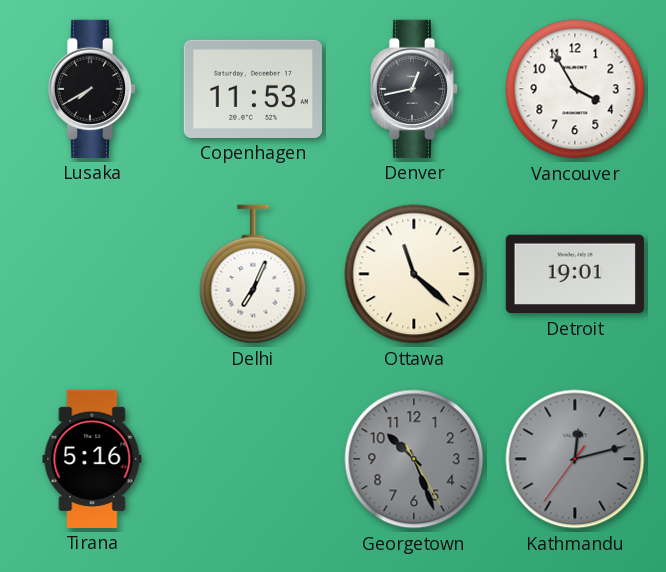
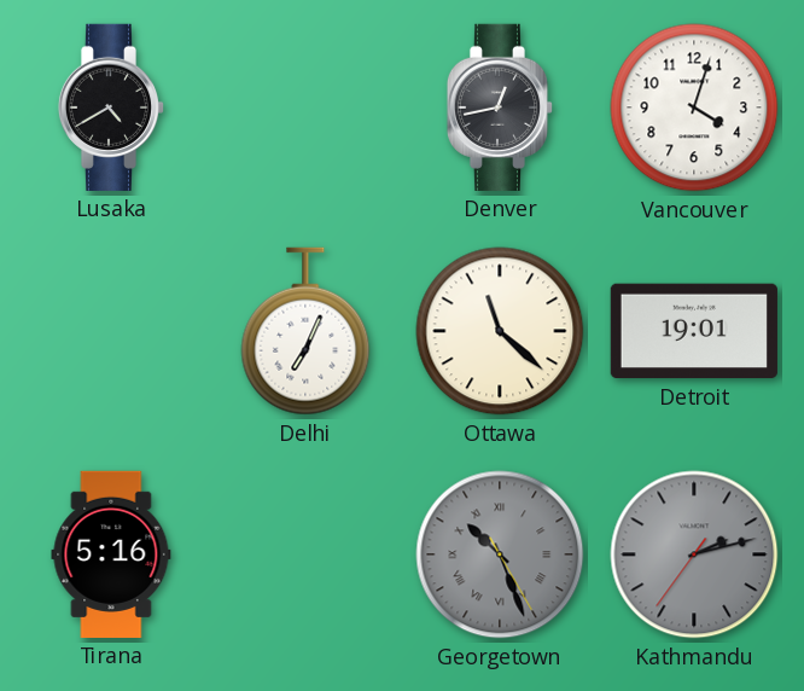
Lusaka: 7:40 -> 4:40
Copenhagen: 11:53 -> none
Vancouver: 3:55 -> 4:03
Georgetown numerals: Arabic -> Roman
Kathmandu: 12:12 -> 2:12
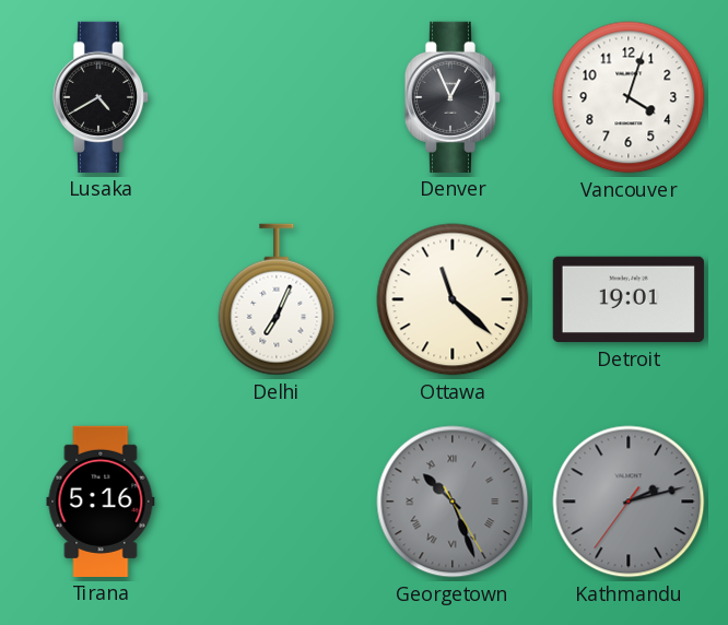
Denver: 12:43 -> 12:56
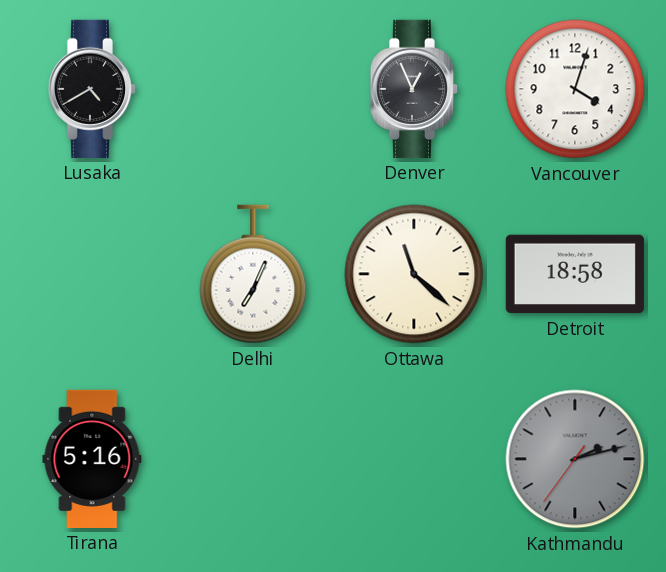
Detroit: 19:01 -> 18:58
Georgetown: 10:26 -> none
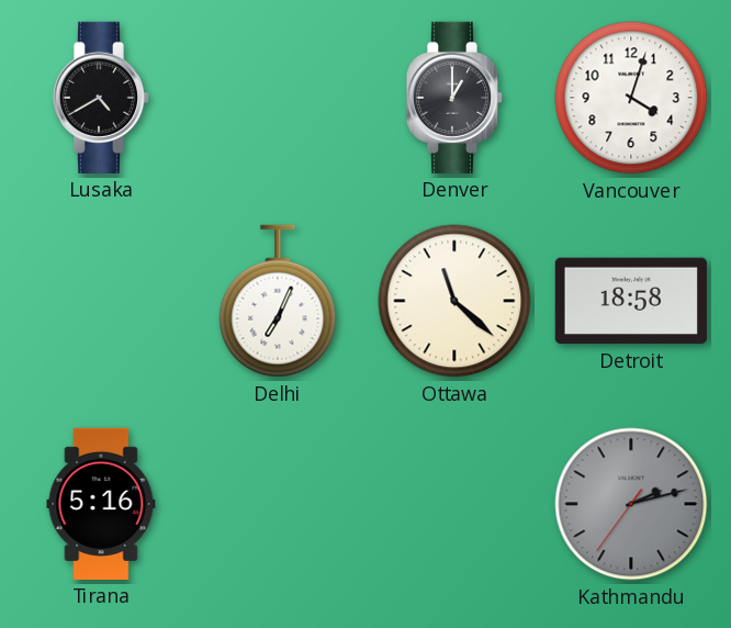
Denver: 12:56 -> 1:00
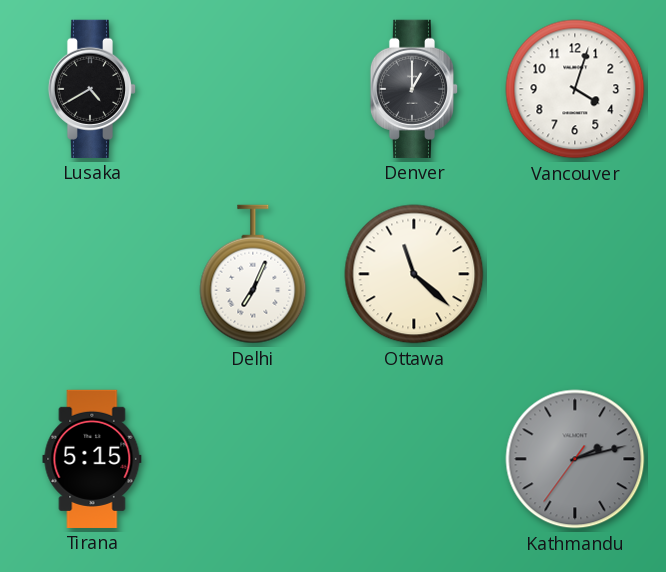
Detroit: 18:58 -> none
Tirana: 5:16 -> 5:15
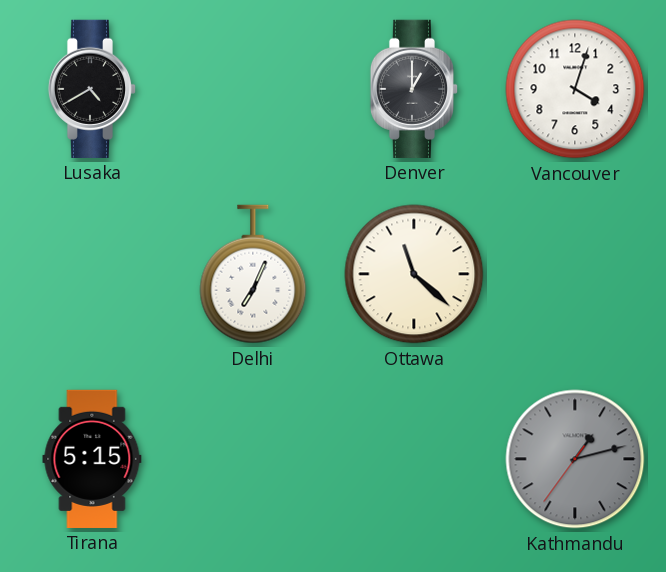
Kathmandu: 2:12 -> 1:12
